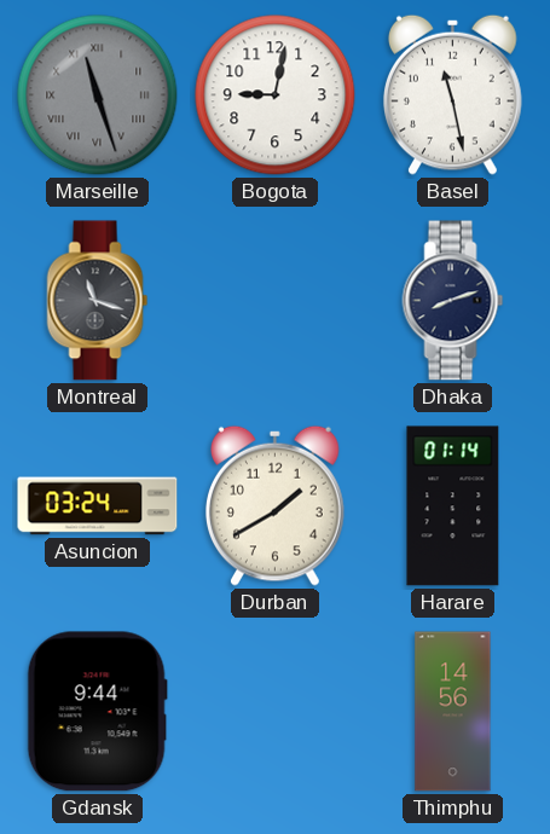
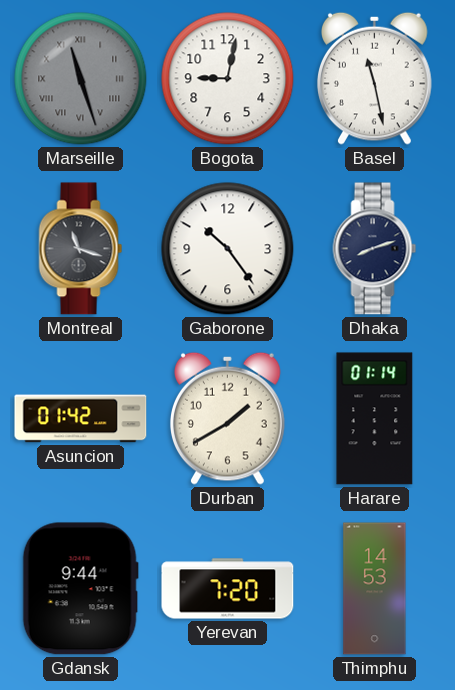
Gaborone: none -> 10:24
Asuncion: 03:24 -> 01:42
Yerevan: none -> 7:20
Thimphu: 14:56 -> 14:53
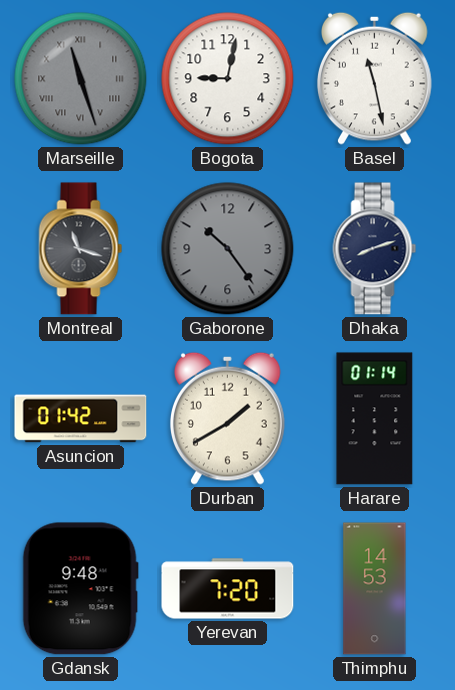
Gaborone dial: white -> grey
Gdansk: 9:44 -> 9:48
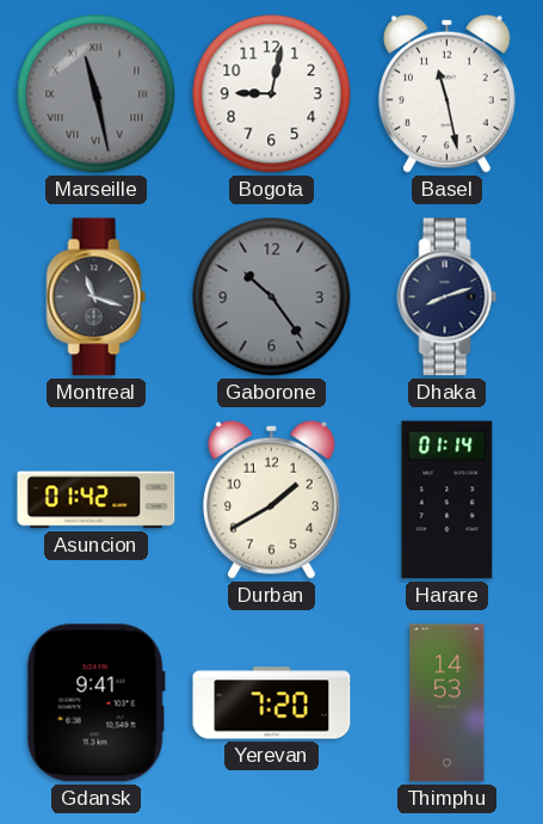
Marseille: 11:27 -> 11:28
Gdansk: 9:48 -> 9:41
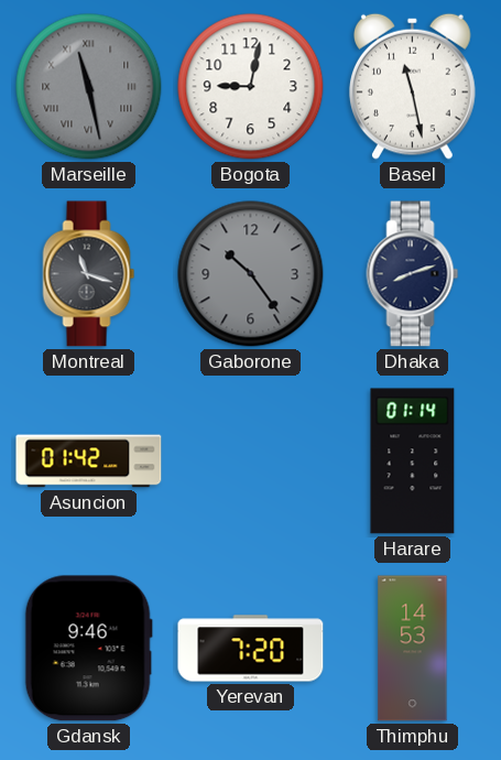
Durban: 1:40 -> none
Gdansk: 9:41 -> 9:46
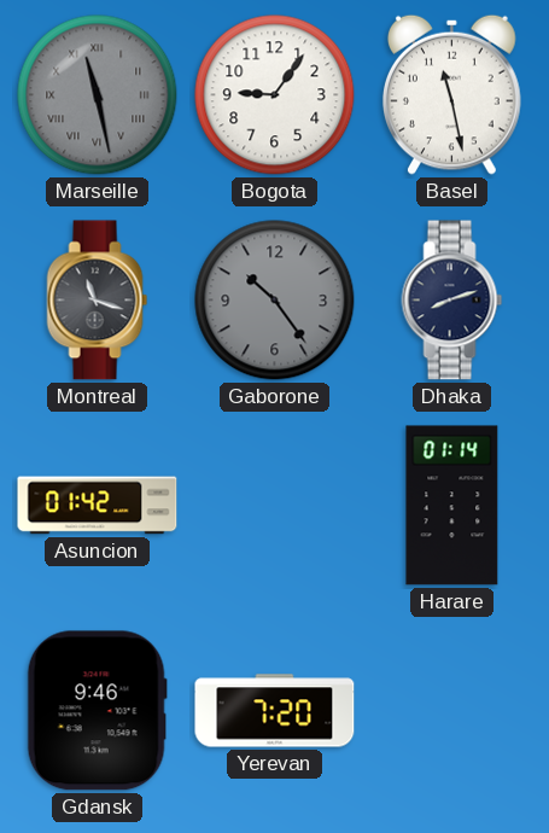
Bogota: 9:02 -> 9:06
Thimphu: 14:53 -> none
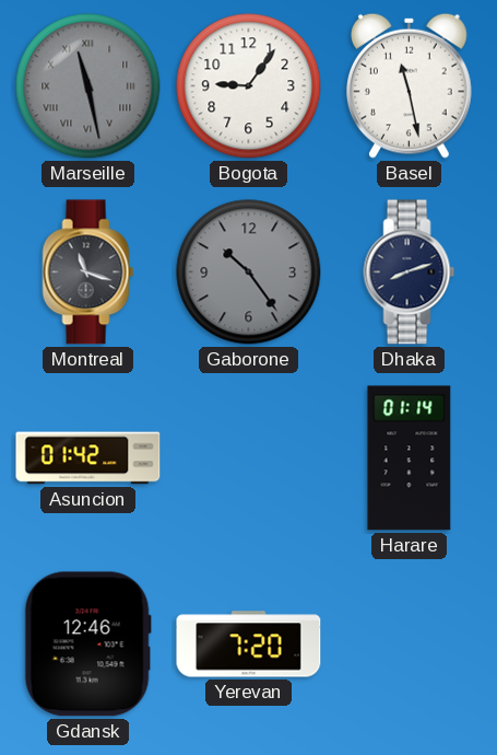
Gdansk: 9:46 -> 12:46
